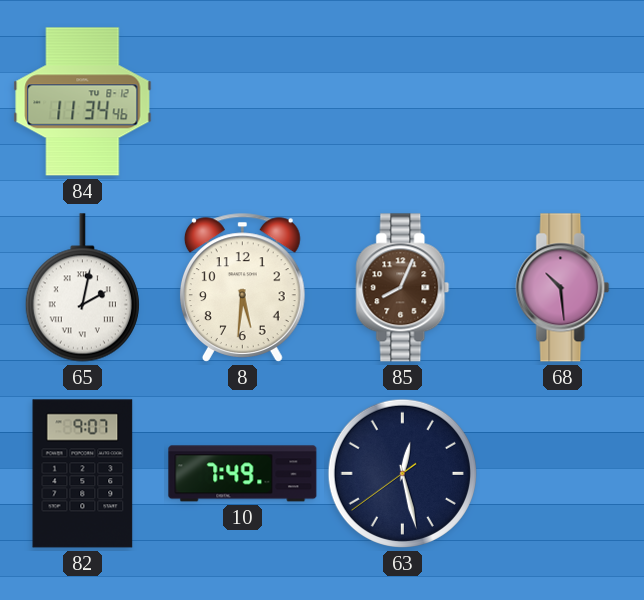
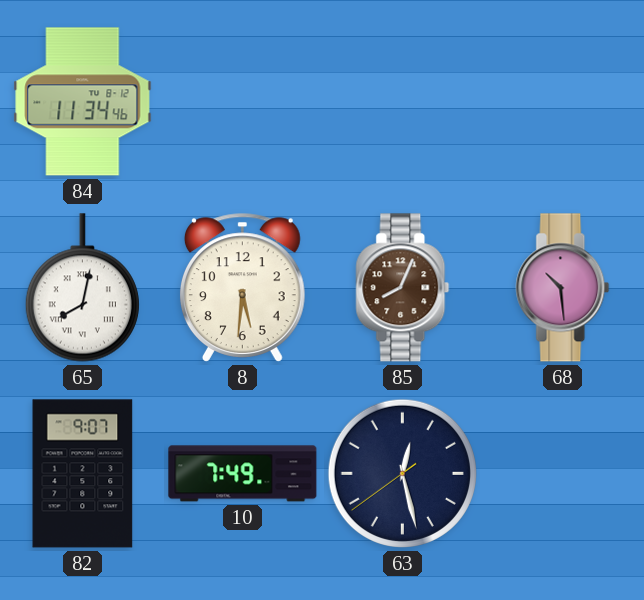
65: 2:02 -> 8:02
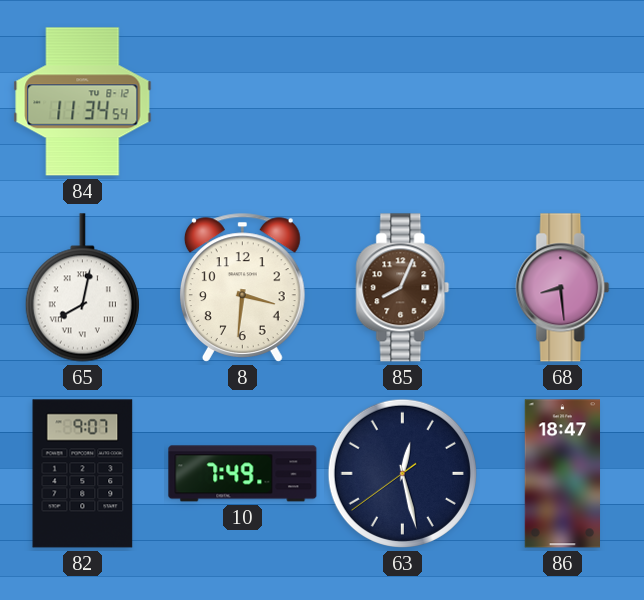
84: 11:34:46 -> 11:34:54
8: 5:31 -> 3:31
68: 10:29 -> 8:29
86: none -> 18:47
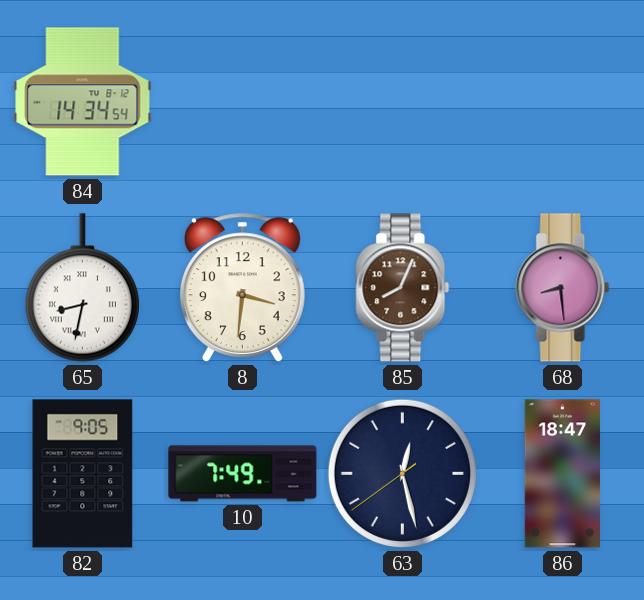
84: 11:34 -> 14:34
65: 8:02 -> 8:32
82: 9:07 -> 9:05
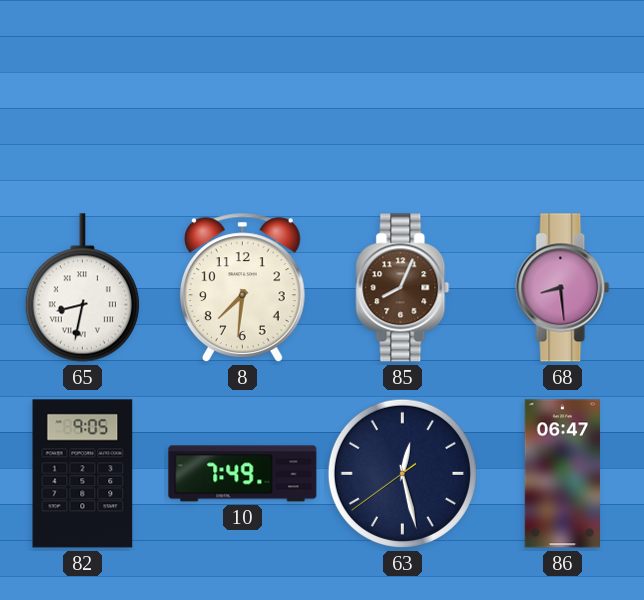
84: 14:34 -> none
8: 3:31 -> 7:31
86: 18:47 -> 06:47
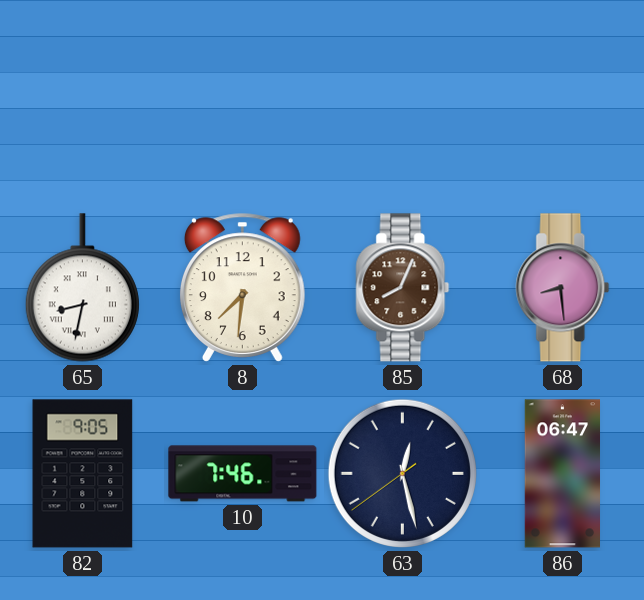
10: 7:49 -> 7:46
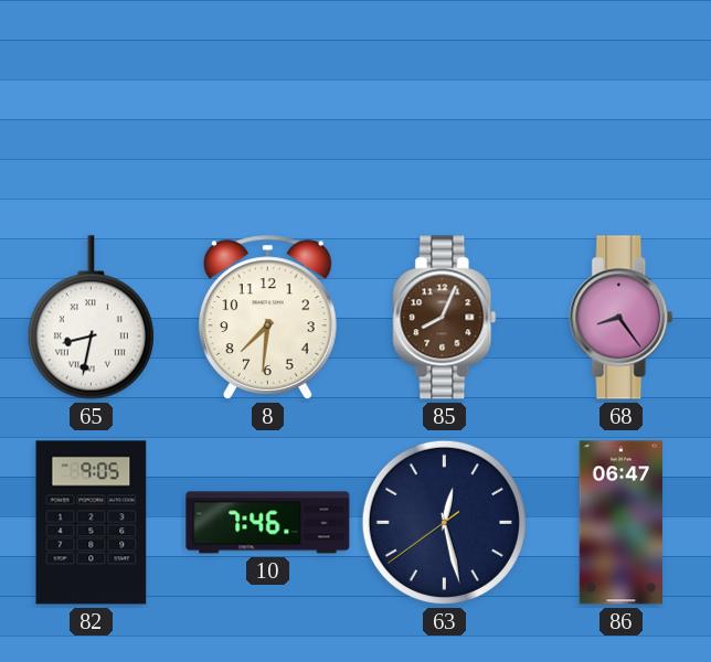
68: 8:29 -> 8:24
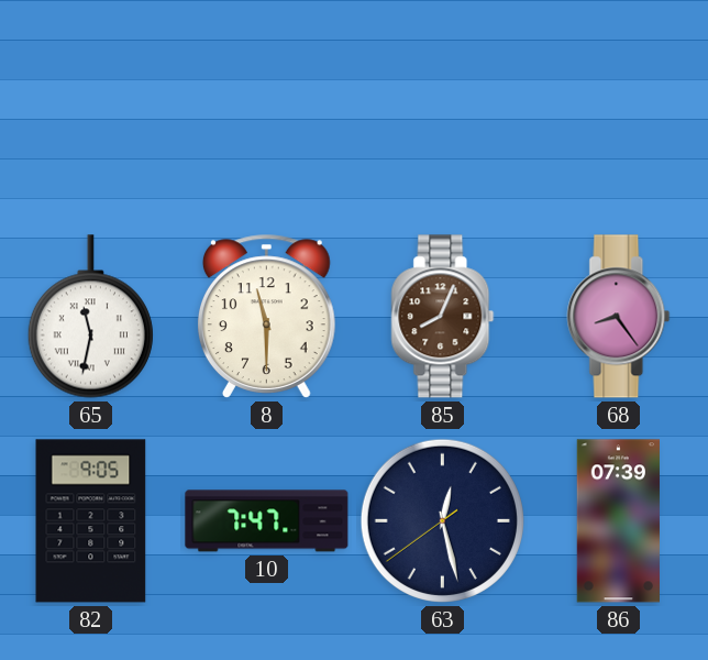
65: 8:32 -> 11:32
8: 7:31 -> 11:30
10: 7:46 -> 7:47
86: 06:47 -> 07:39
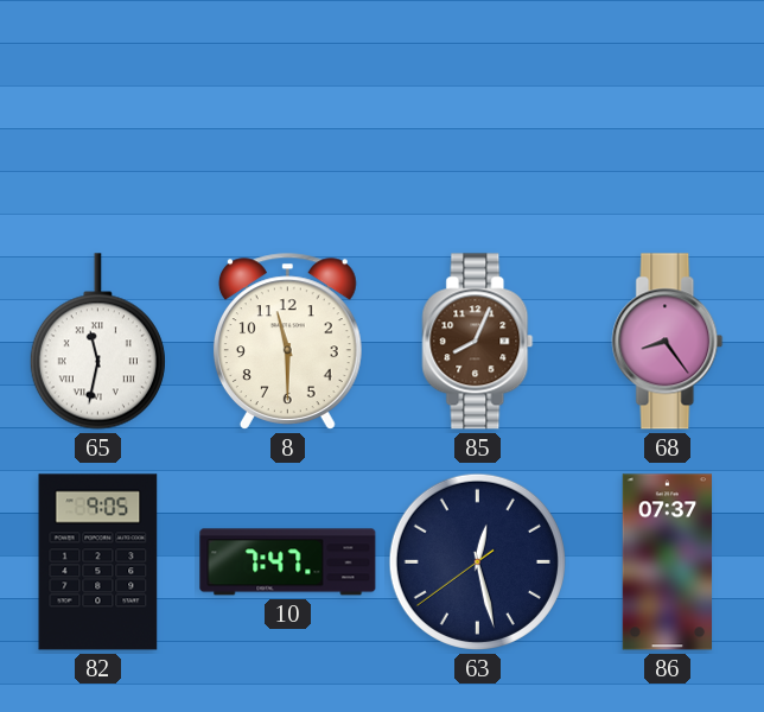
86: 07:39 -> 07:37
